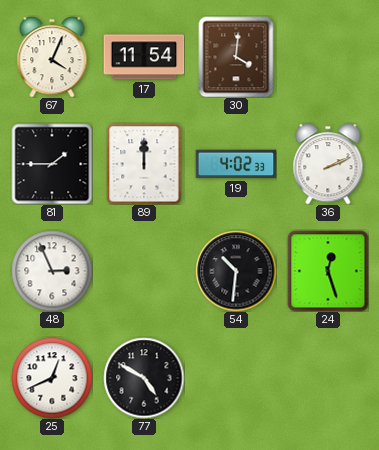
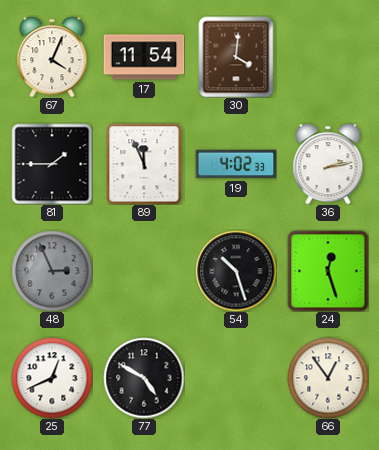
89: 12:00 -> 11:56
36: 2:11 -> 2:13
48 dial: white -> grey
54: 10:31 -> 10:27
66: none -> 12:54
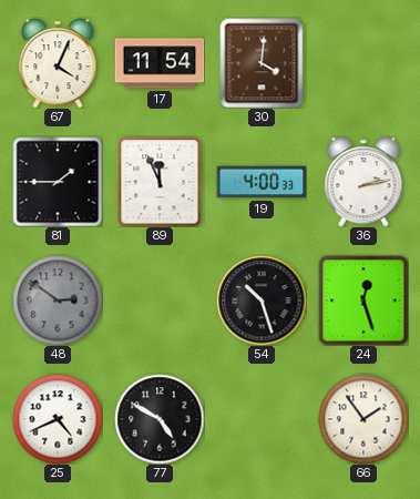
19: 4:02 -> 4:00
48: 2:56 -> 2:51
25: 12:41 -> 4:41
66: 12:54 -> 1:54
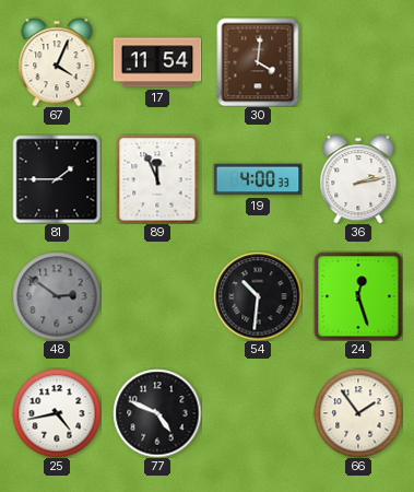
54: 10:27 -> 10:31
25: 4:41 -> 4:43
77: 4:50 -> 4:49
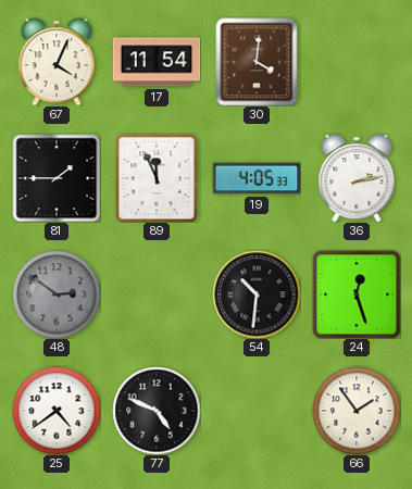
19: 4:00 -> 4:05
25: 4:43 -> 4:39
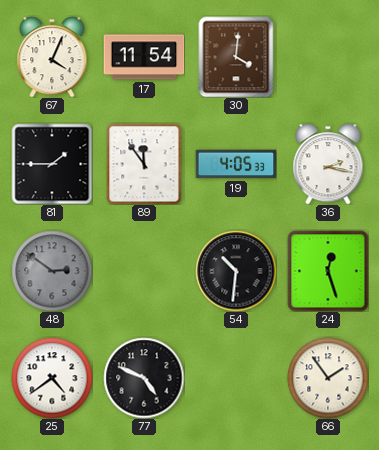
89: 11:56 -> 11:54
36: 2:13 -> 2:17
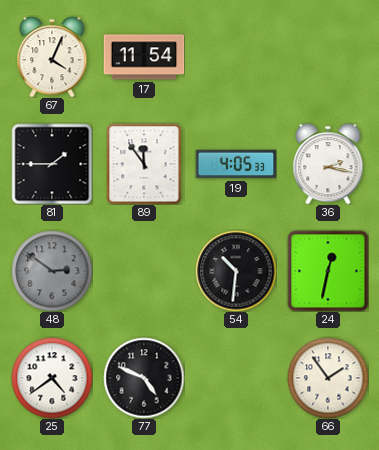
30: 4:01 -> none
24: 12:27 -> 12:32
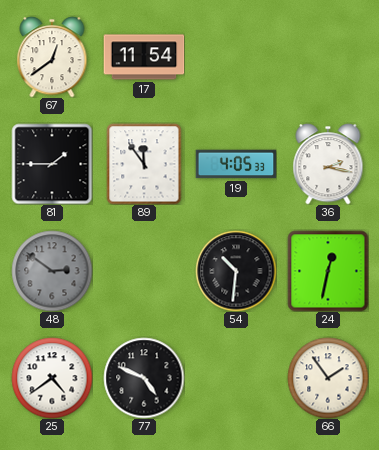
67: 4:04 -> 12:39
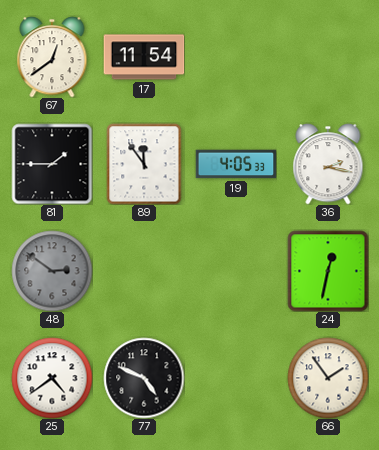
54: 10:31 -> none
